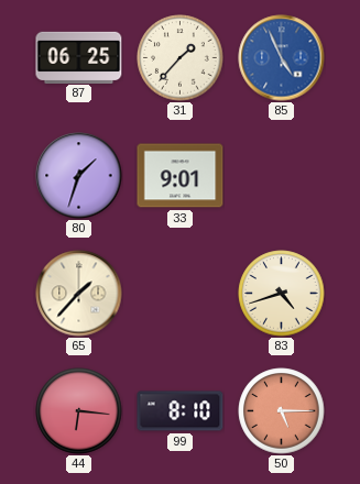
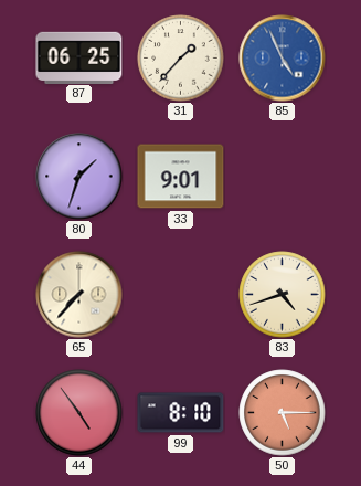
65: 1:37 -> 7:37
44: 6:16 -> 4:54
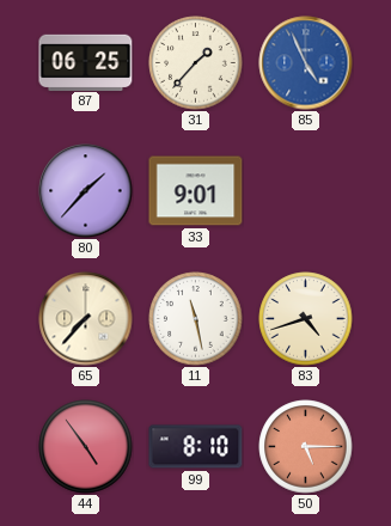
80: 1:33 -> 1:37
11: none -> 11:28
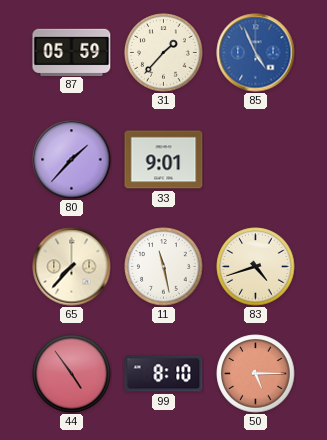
87: 06:25 -> 05:59
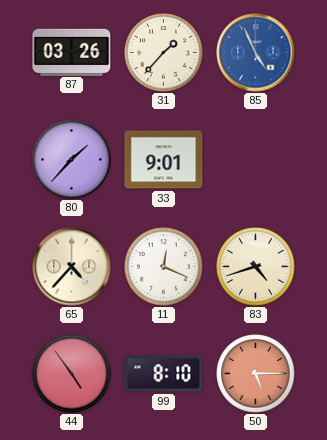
87: 05:59 -> 03:26
65: 7:37 -> 4:37
11: 11:28 -> 12:19
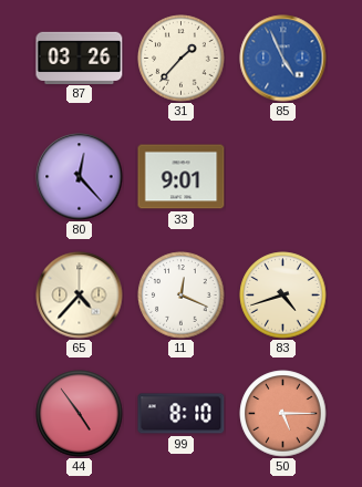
80: 1:37 -> 12:23
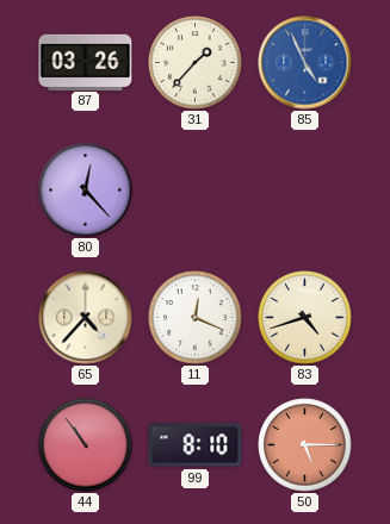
33: 9:01 -> none
44: 4:54 -> 10:54
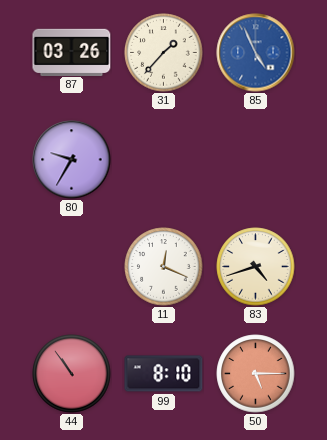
80: 12:23 -> 9:35
65: 4:37 -> none
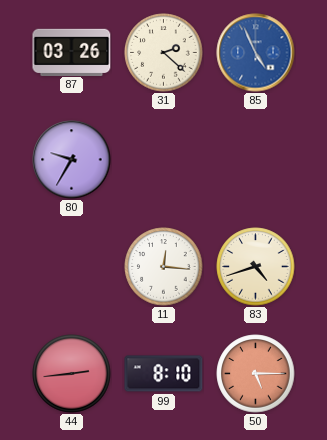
31: 1:37 -> 2:22
11: 12:19 -> 12:16
44: 10:54 -> 2:44
